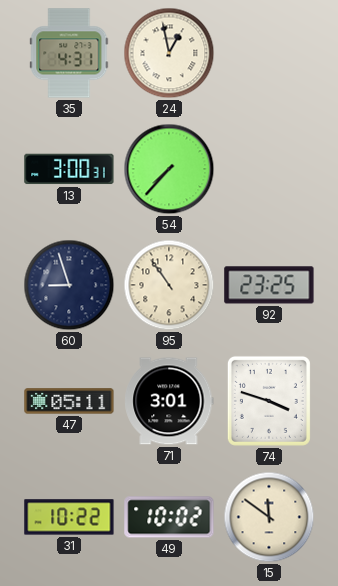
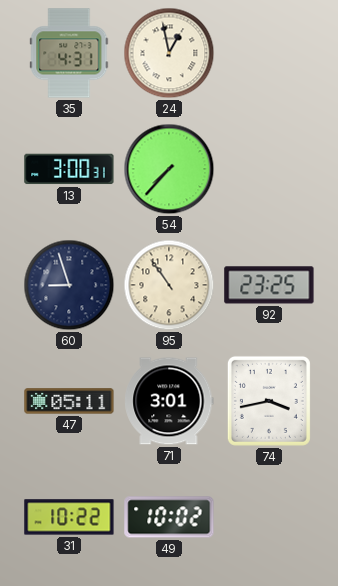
74: 3:48 -> 3:43
15: 11:51 -> none
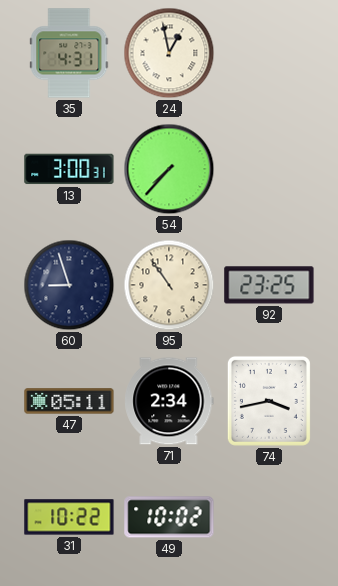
71: 3:01 -> 2:34
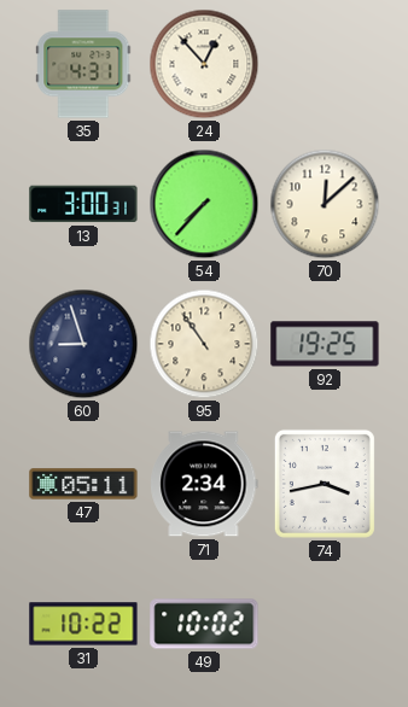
24: 12:58 -> 12:53
70: none -> 12:08
92: 23:25 -> 19:25
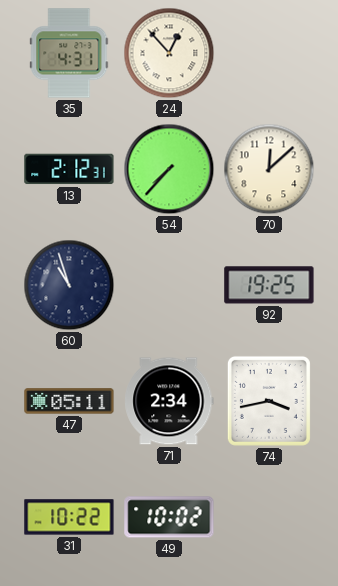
13: 3:00 -> 2:12
60: 8:57 -> 10:57
95: 10:54 -> none
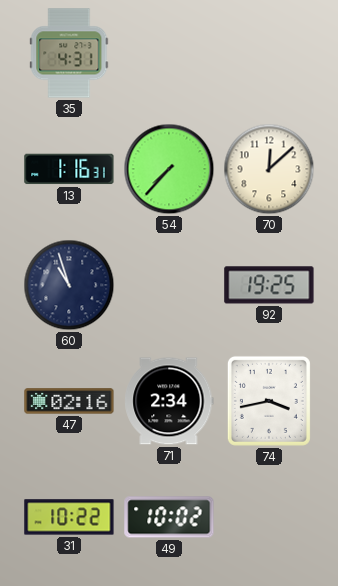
24: 12:53 -> none
13: 2:12 -> 1:16
47: 05:11 -> 02:16
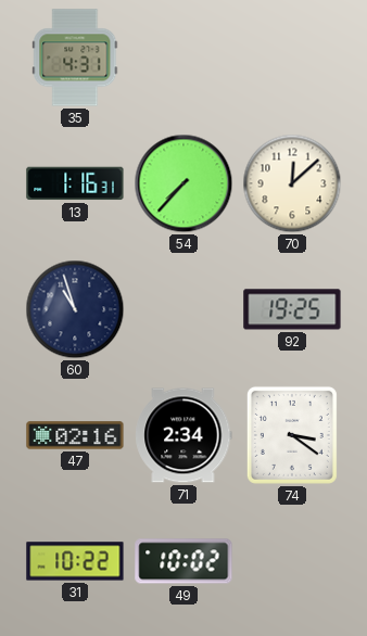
74: 3:43 -> 3:21
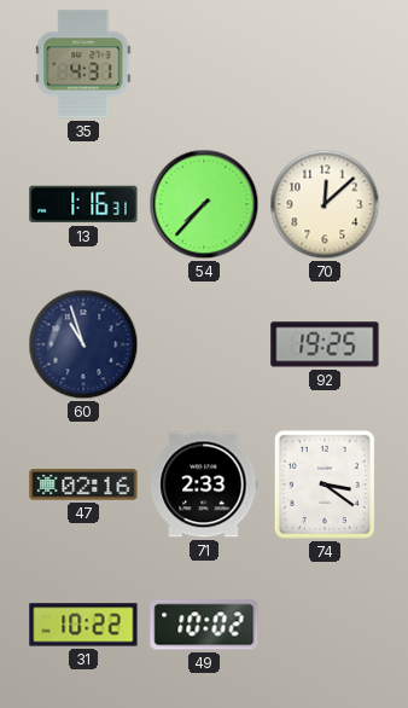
71: 2:34 -> 2:33
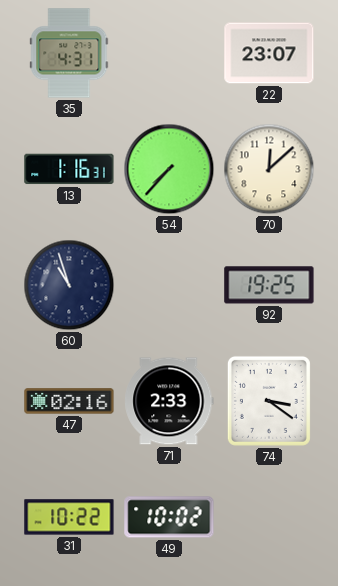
22: none -> 23:07
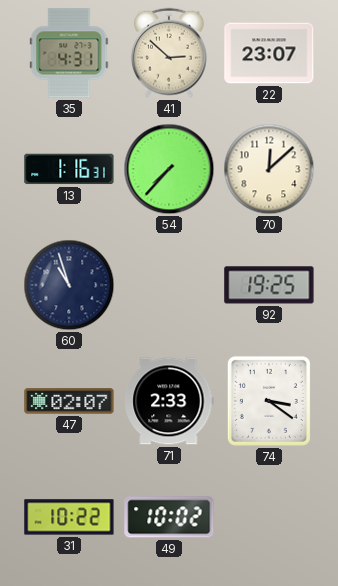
41: none -> 2:52
47: 02:16 -> 02:07
